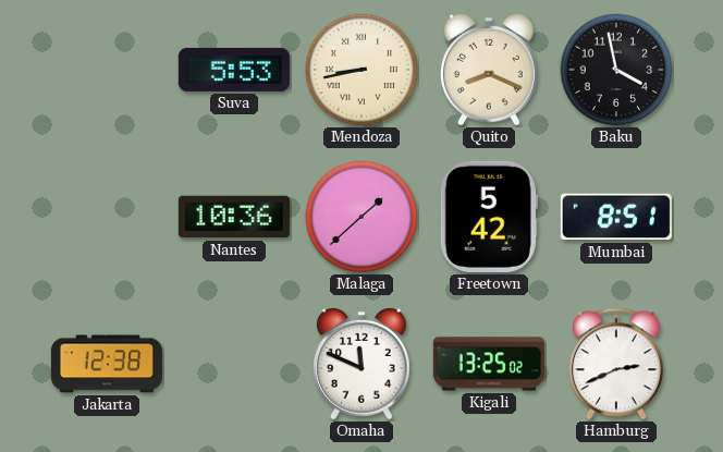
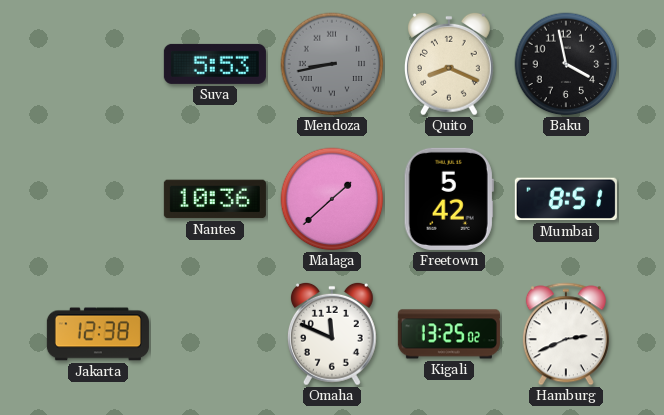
Mendoza dial: cream -> grey
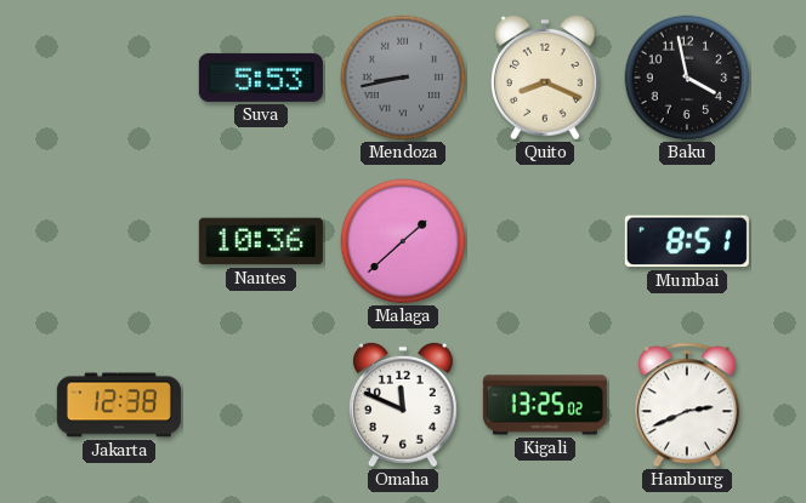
Freetown: 5:42 -> none
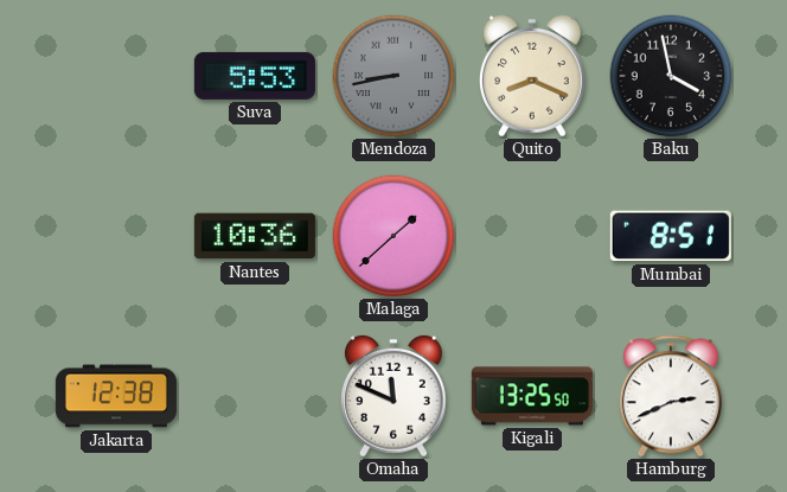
Kigali: 13:25:02 -> 13:25:50
